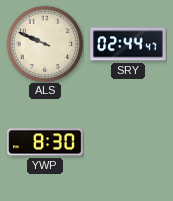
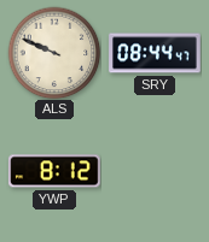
SRY: 02:44 -> 08:44
YWP: 8:30 -> 8:12
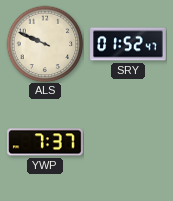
SRY: 08:44 -> 01:52
YWP: 8:12 -> 7:37
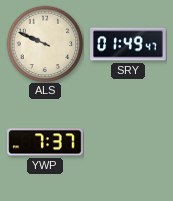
SRY: 01:52 -> 01:49
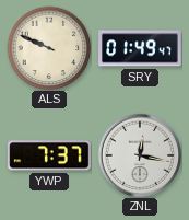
ZNL: none -> 12:17
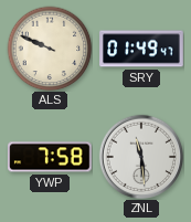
YWP: 7:37 -> 7:58
ZNL: 12:17 -> 11:29
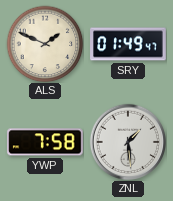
ALS: 9:49 -> 1:49
ZNL: 11:29 -> 1:29
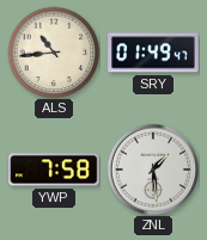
ALS: 1:49 -> 10:44
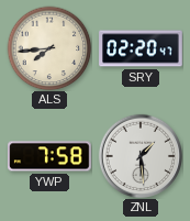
ALS: 10:44 -> 7:44
SRY: 01:49 -> 02:20
